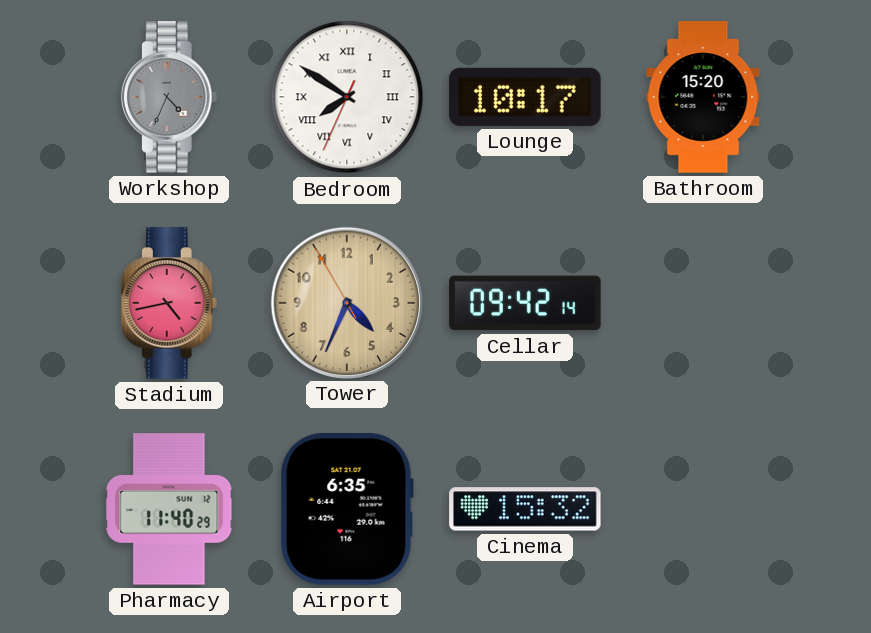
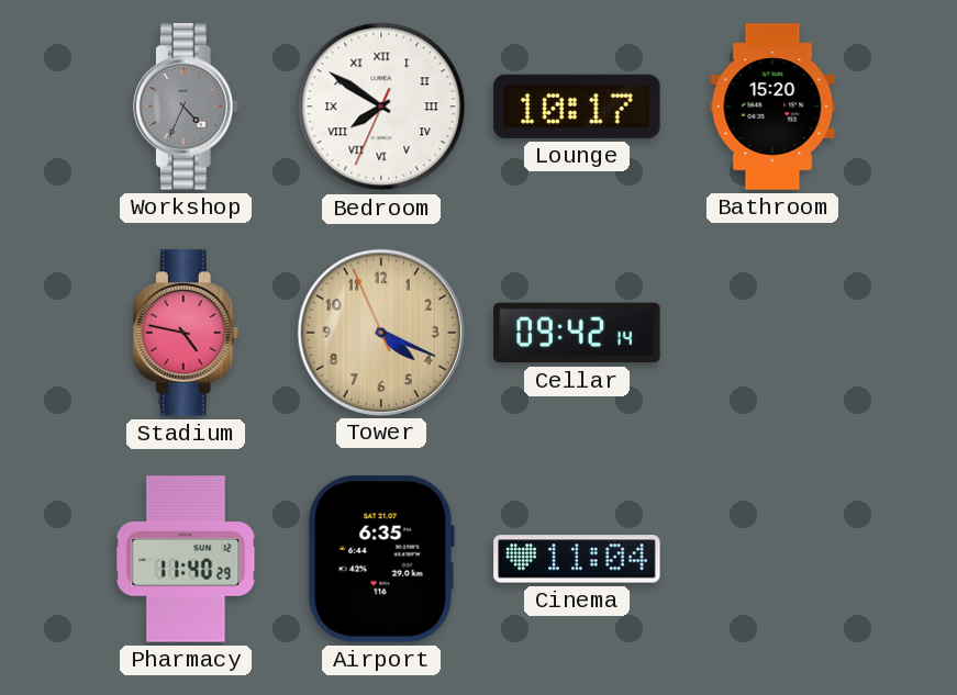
Stadium: 4:43 -> 4:47
Tower: 4:33 -> 4:18
Cinema: 15:32 -> 11:04
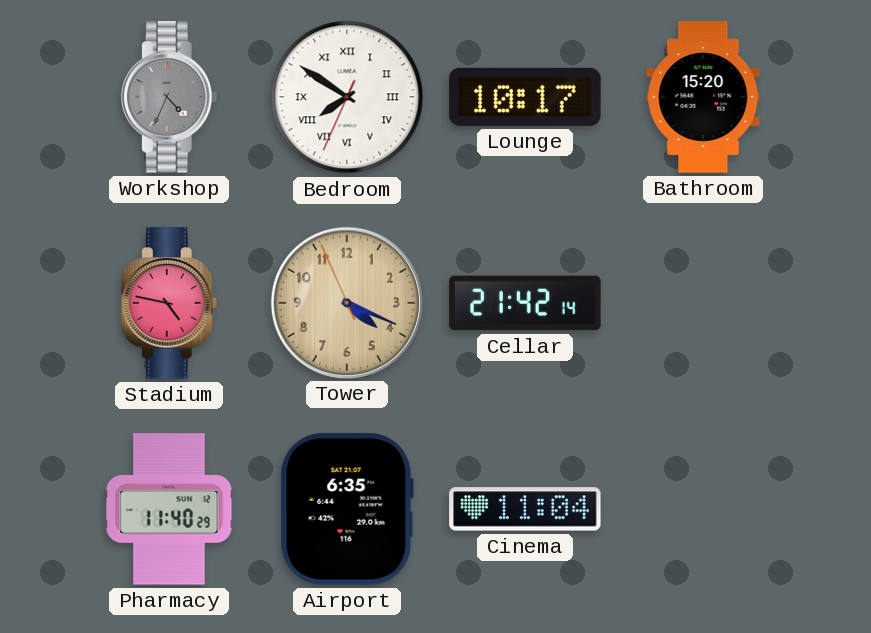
Cellar: 09:42 -> 21:42
